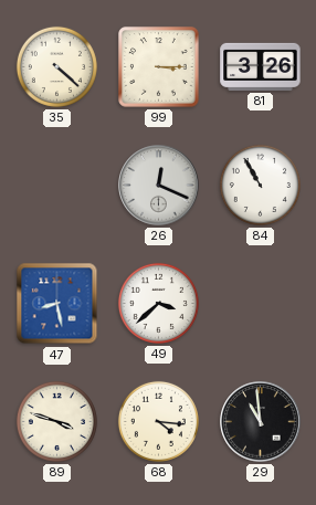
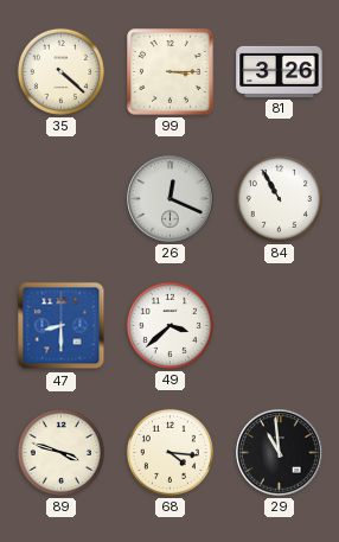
47: 8:28 -> 8:30
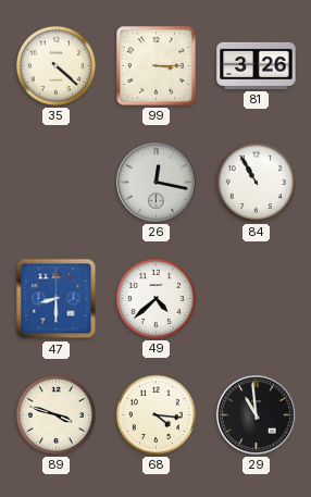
26: 12:19 -> 12:17
49: 3:38 -> 4:38
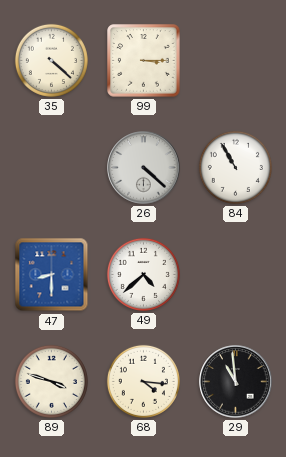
81: 3:26 -> none
26: 12:17 -> 4:22
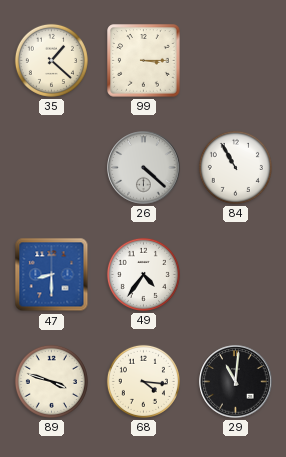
35: 4:22 -> 1:22
49: 4:38 -> 4:36
29: 10:59 -> 11:01
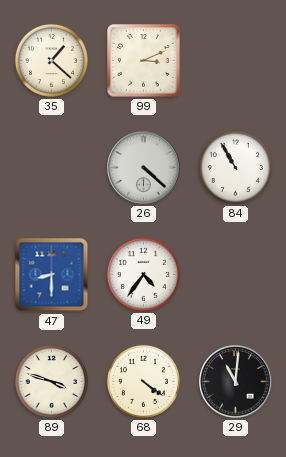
99: 3:15 -> 3:11
68: 4:16 -> 4:21
